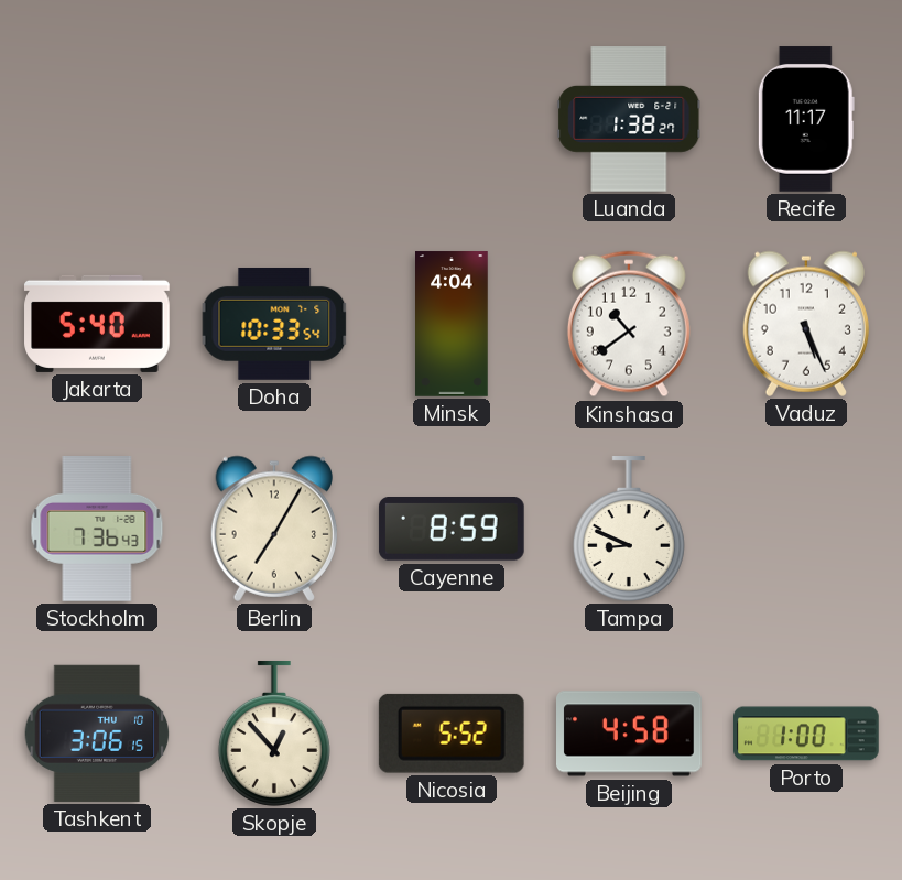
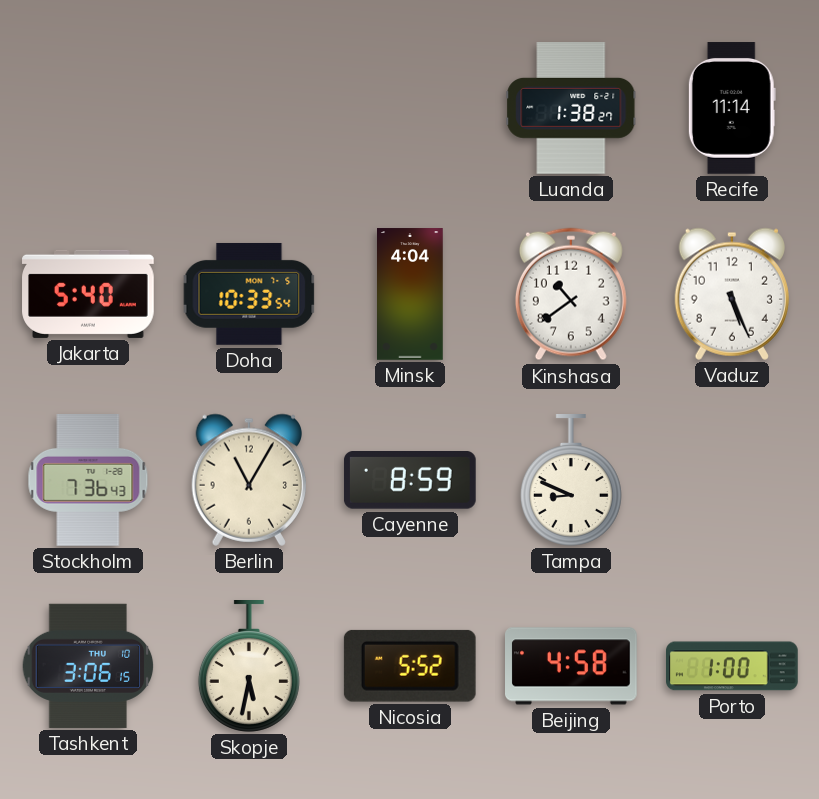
Recife: 11:17 -> 11:14
Berlin: 7:05 -> 11:05
Skopje: 12:53 -> 5:32
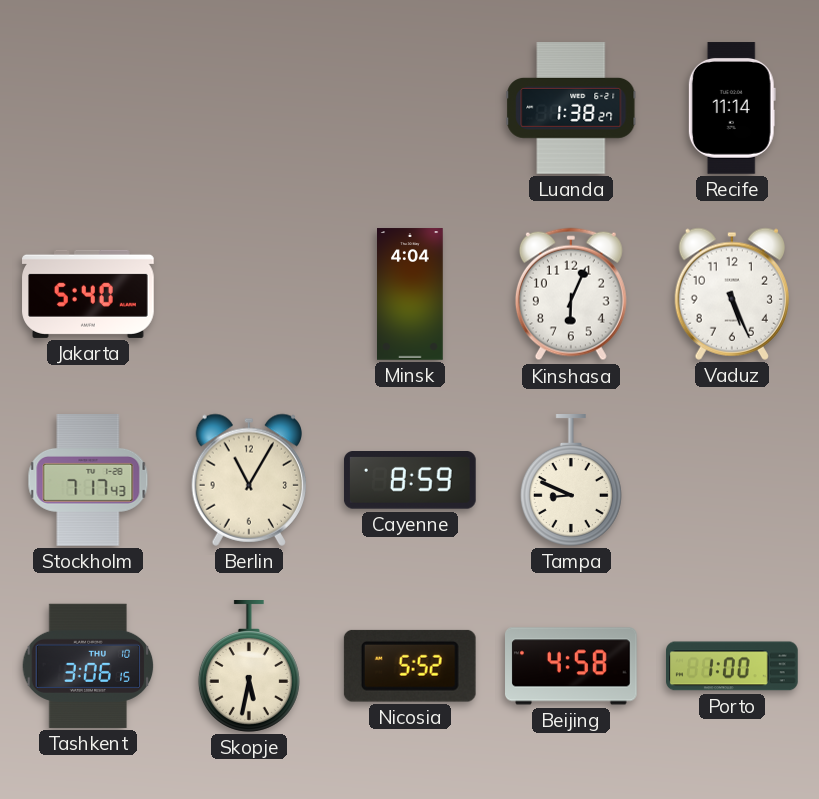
Doha: 10:33 -> none
Kinshasa: 10:39 -> 6:04
Stockholm: 7:36 -> 7:17
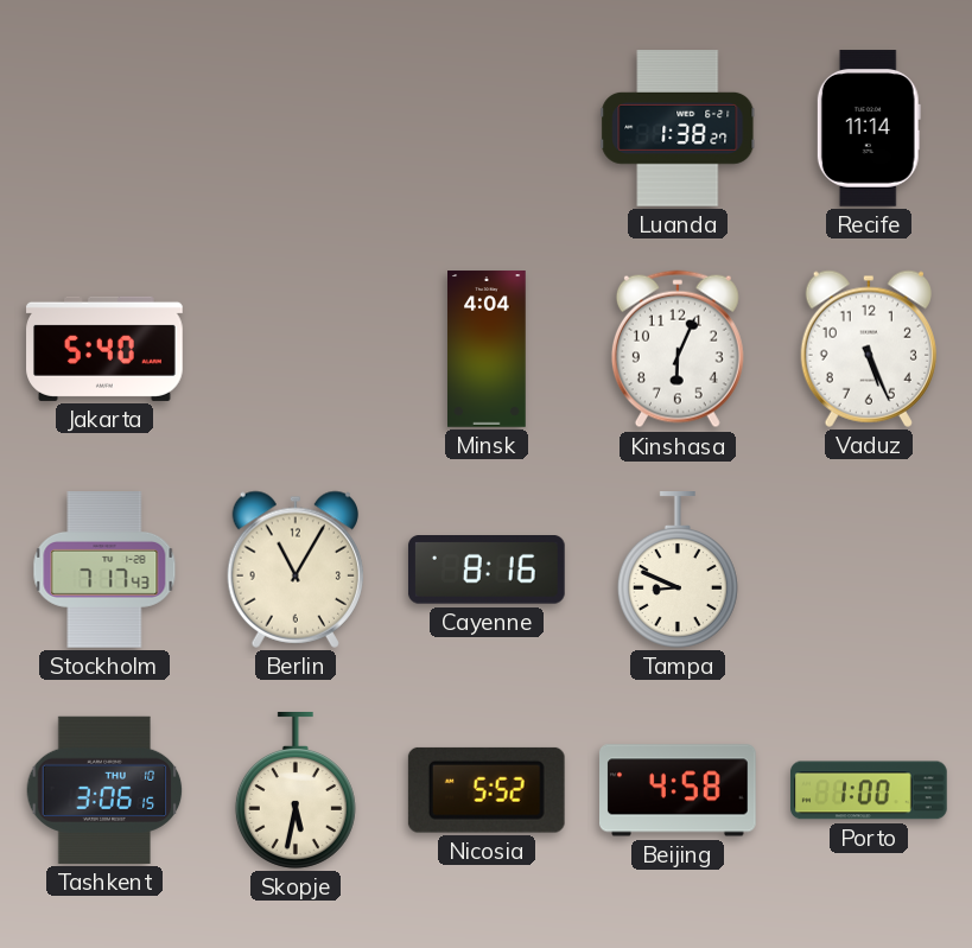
Cayenne: 8:59 -> 8:16
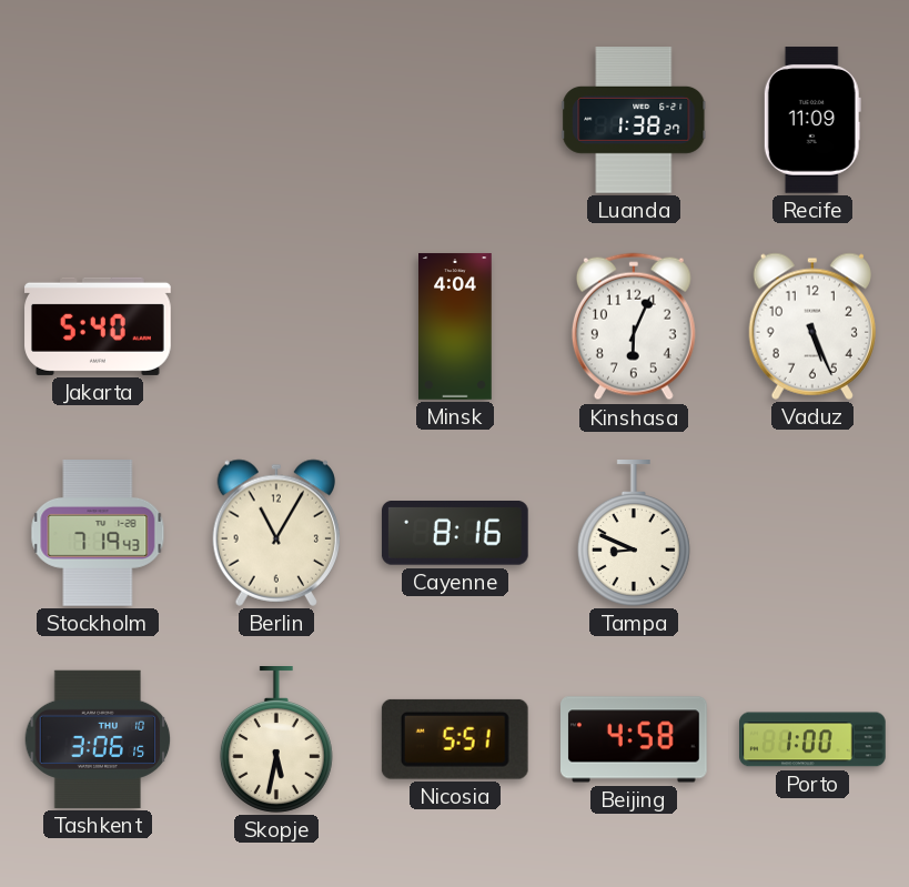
Recife: 11:14 -> 11:09
Stockholm: 7:17 -> 7:19
Nicosia: 5:52 -> 5:51
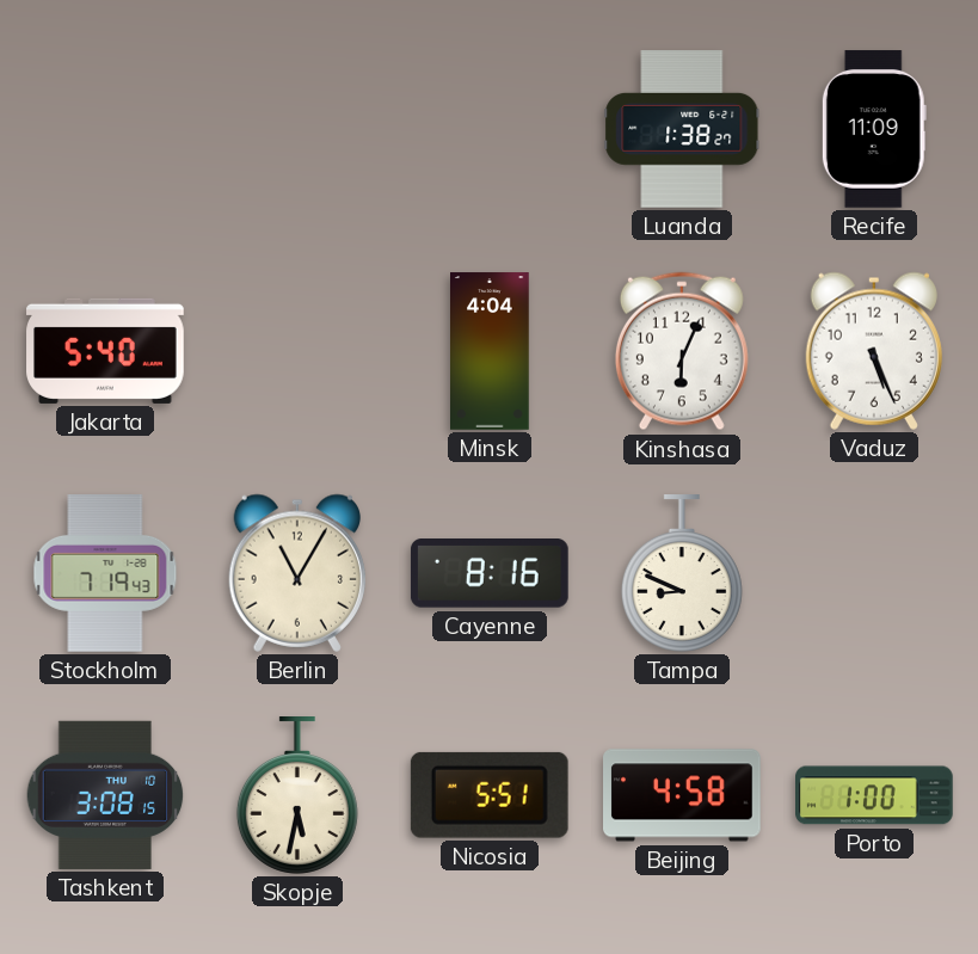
Tashkent: 3:06 -> 3:08
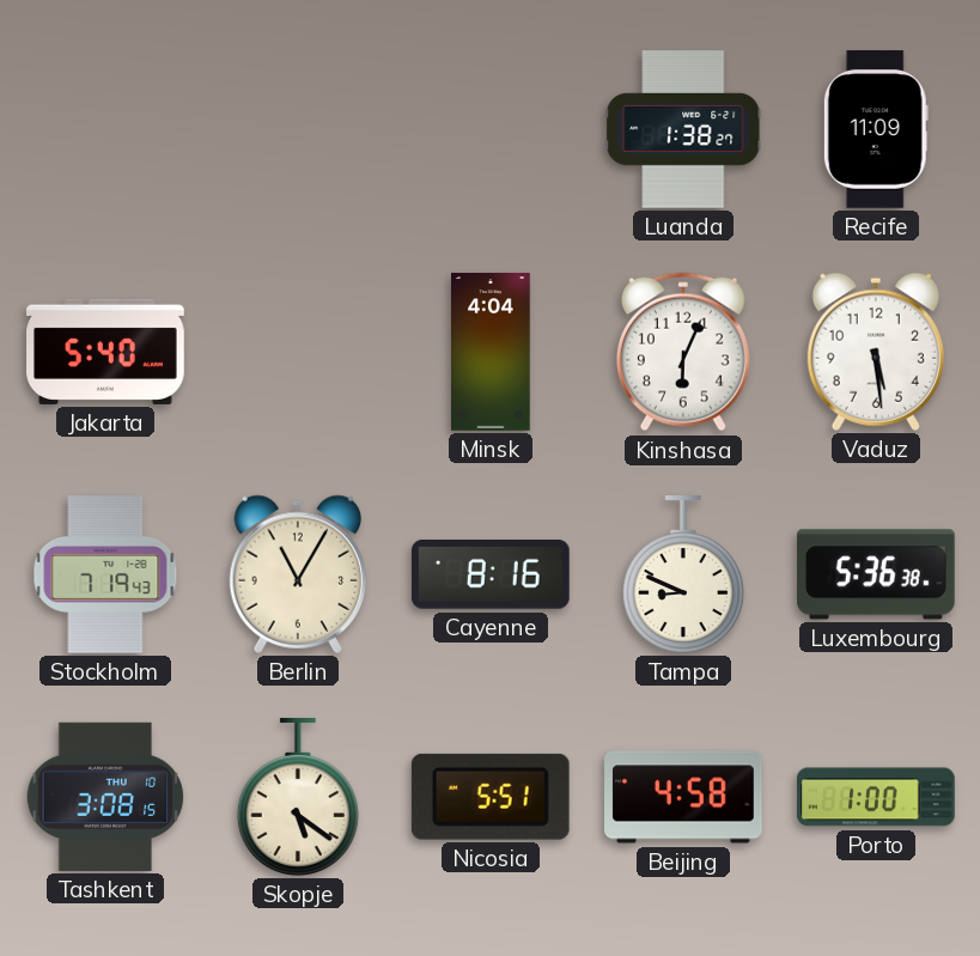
Vaduz: 5:26 -> 5:29
Luxembourg: none -> 5:36
Skopje: 5:32 -> 5:21
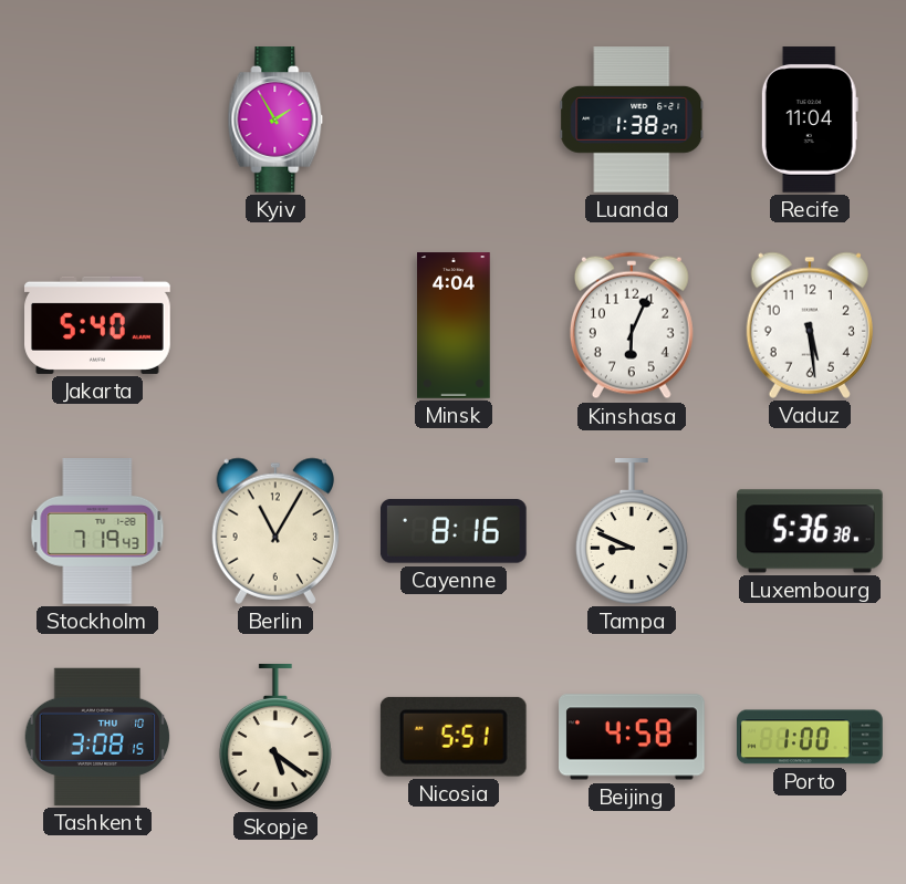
Kyiv: none -> 1:55
Recife: 11:09 -> 11:04
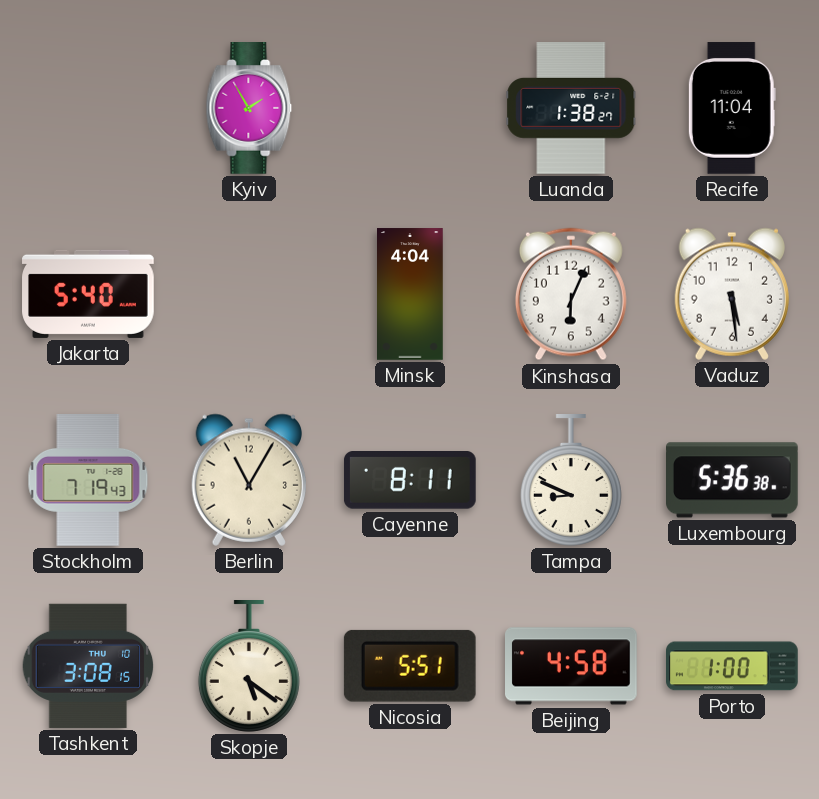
Cayenne: 8:16 -> 8:11
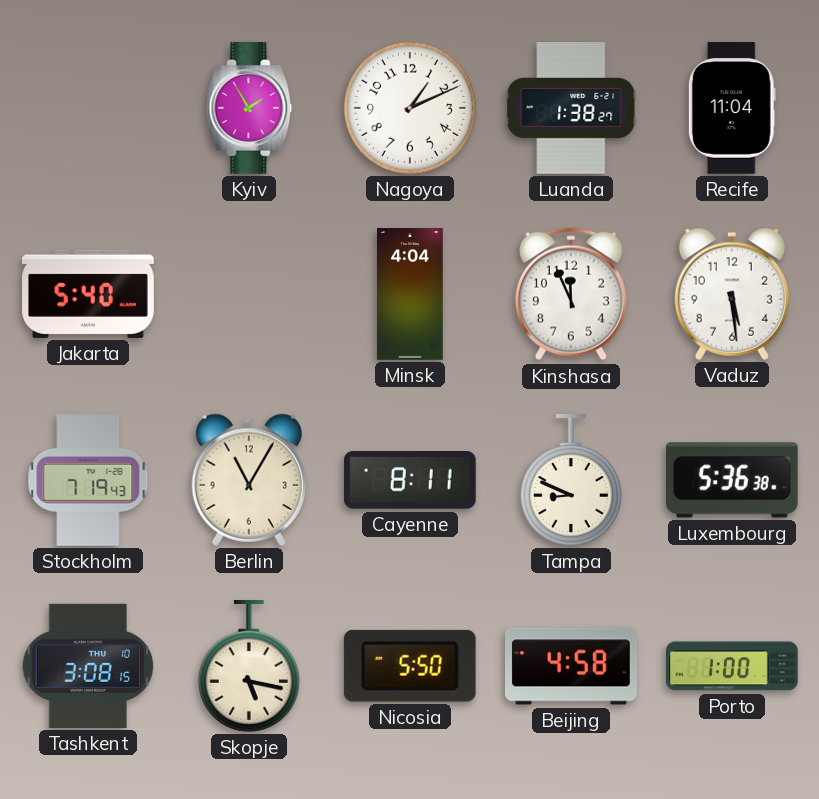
Nagoya: none -> 1:11
Kinshasa: 6:04 -> 11:56
Skopje: 5:21 -> 5:17
Nicosia: 5:51 -> 5:50
